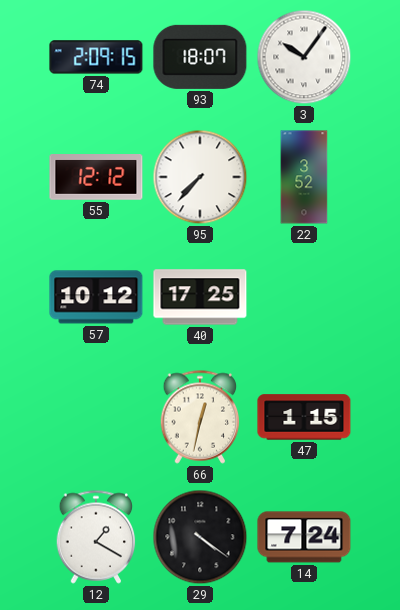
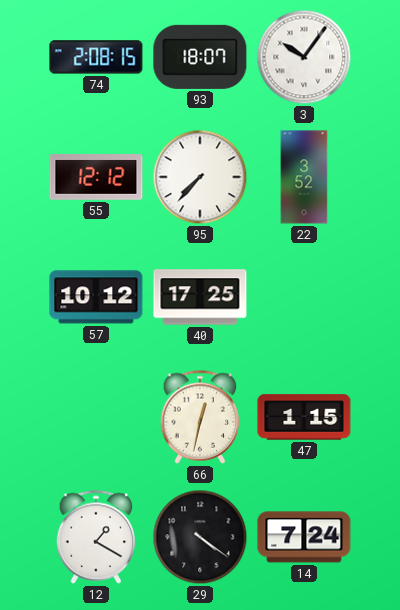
74: 2:09 -> 2:08
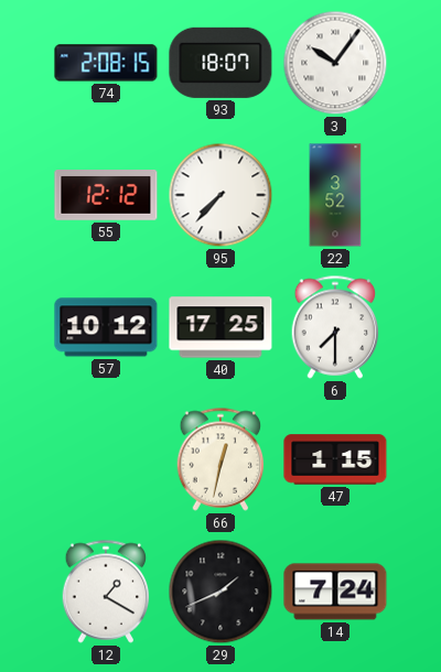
6: none -> 7:30
29: 4:21 -> 1:41
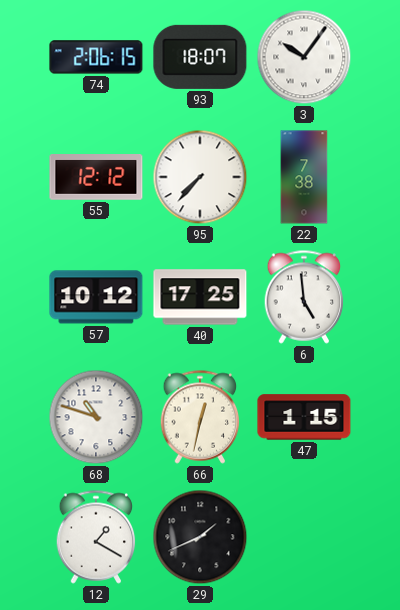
74: 2:08 -> 2:06
22: 3:52 -> 7:38
6: 7:30 -> 4:59
68: none -> 10:48
14: 7:24 -> none
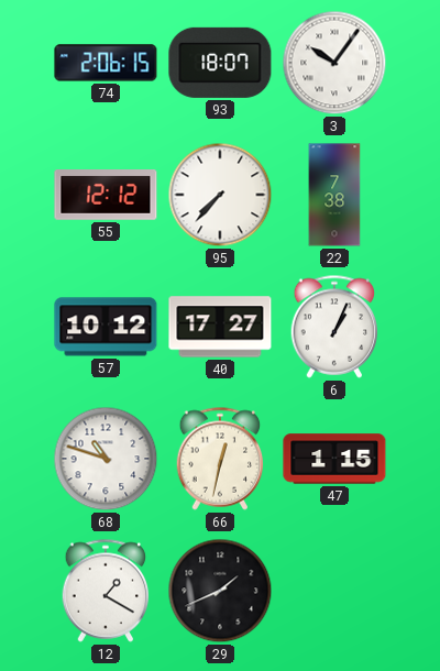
40: 17:25 -> 17:27
6: 4:59 -> 1:04
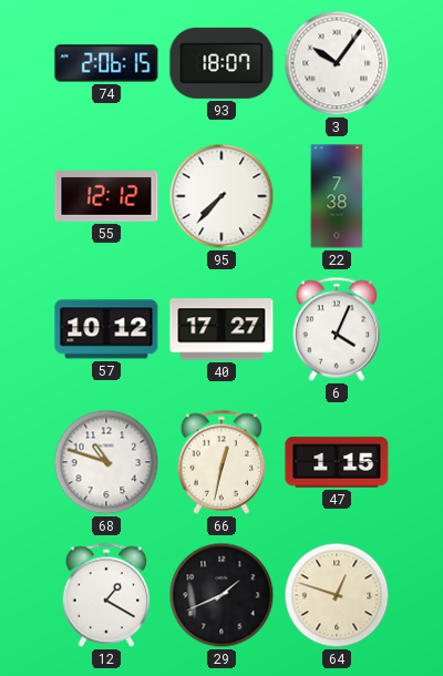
6: 1:04 -> 4:04
64: none -> 12:48
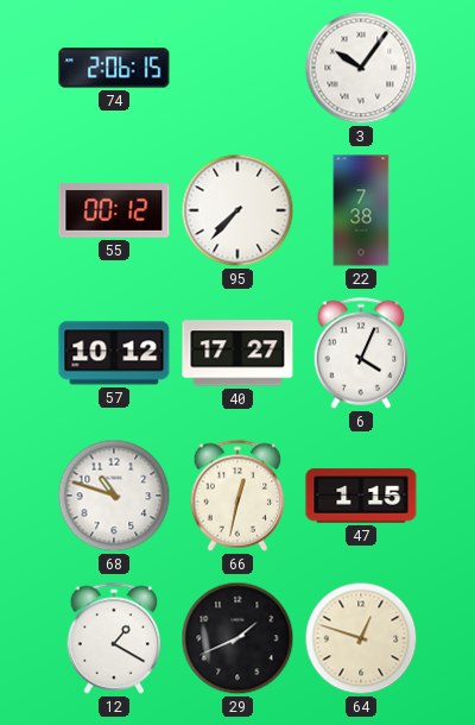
93: 18:07 -> none
55: 12:12 -> 00:12
